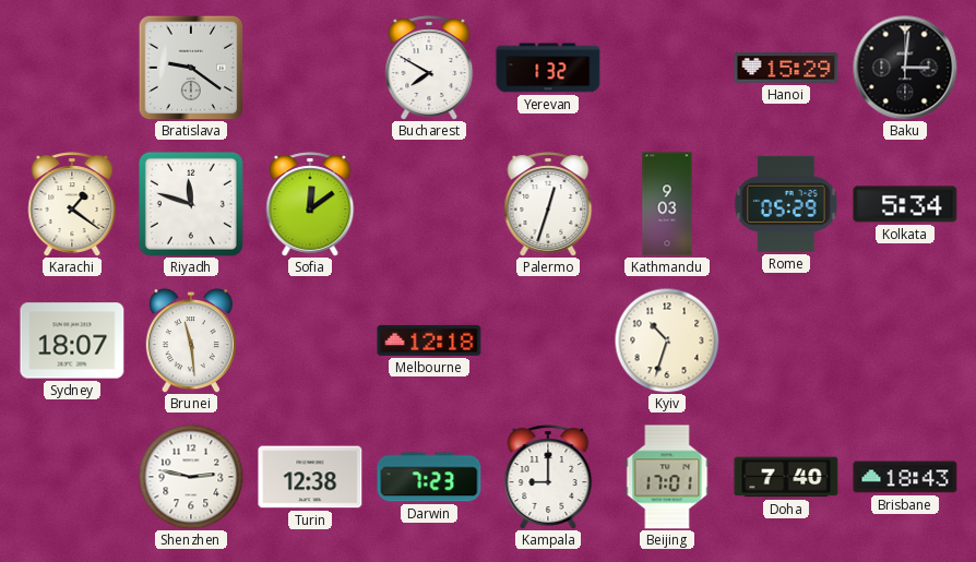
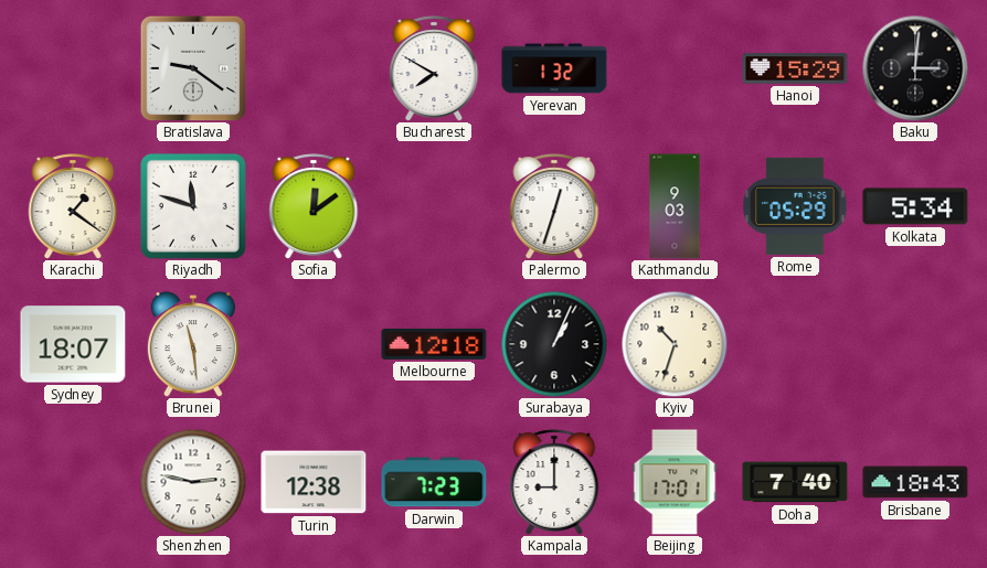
Surabaya: none -> 1:04
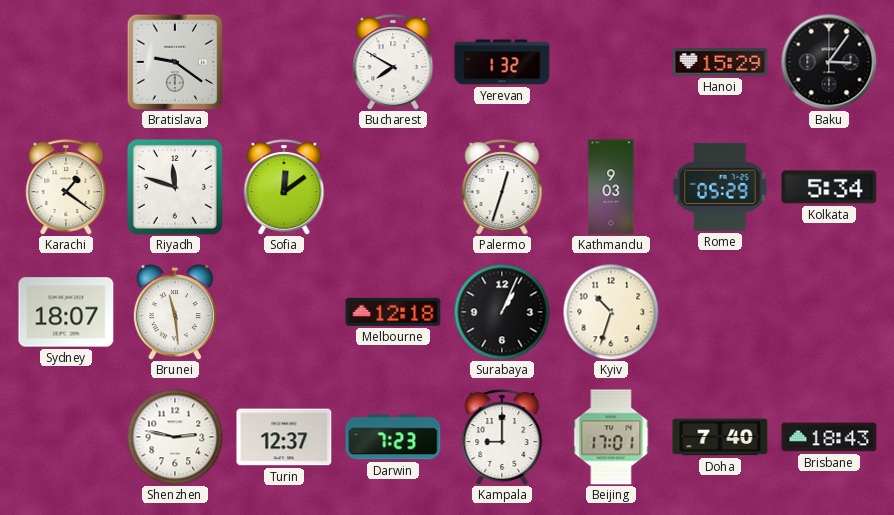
Baku: 3:01 -> 3:06
Turin: 12:38 -> 12:37
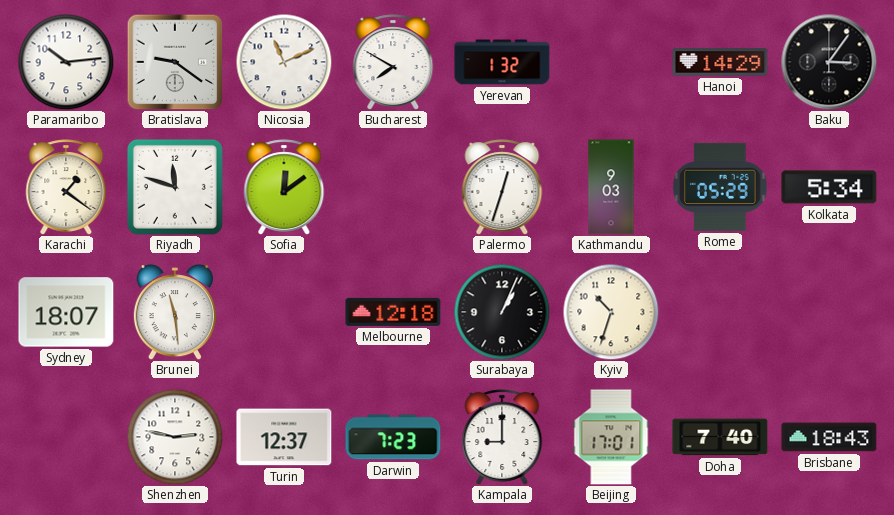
Paramaribo: none -> 10:14
Nicosia: none -> 11:11
Hanoi: 15:29 -> 14:29
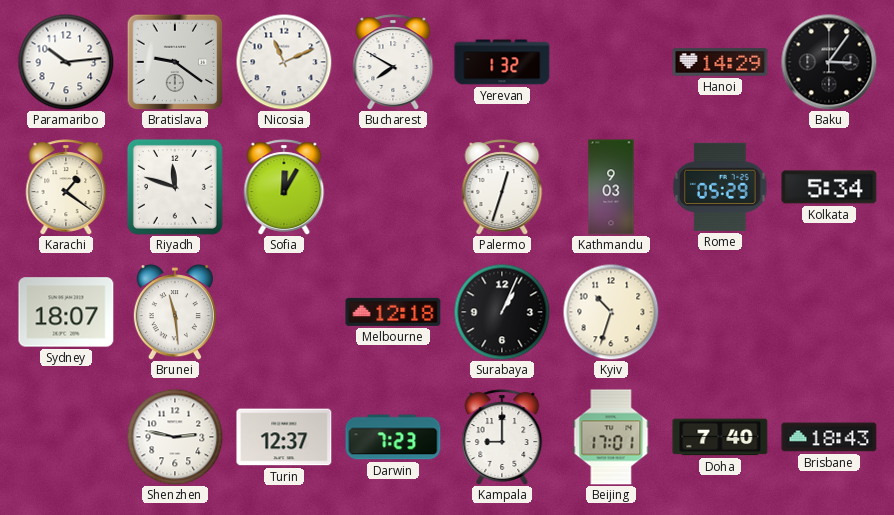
Sofia: 12:09 -> 12:05
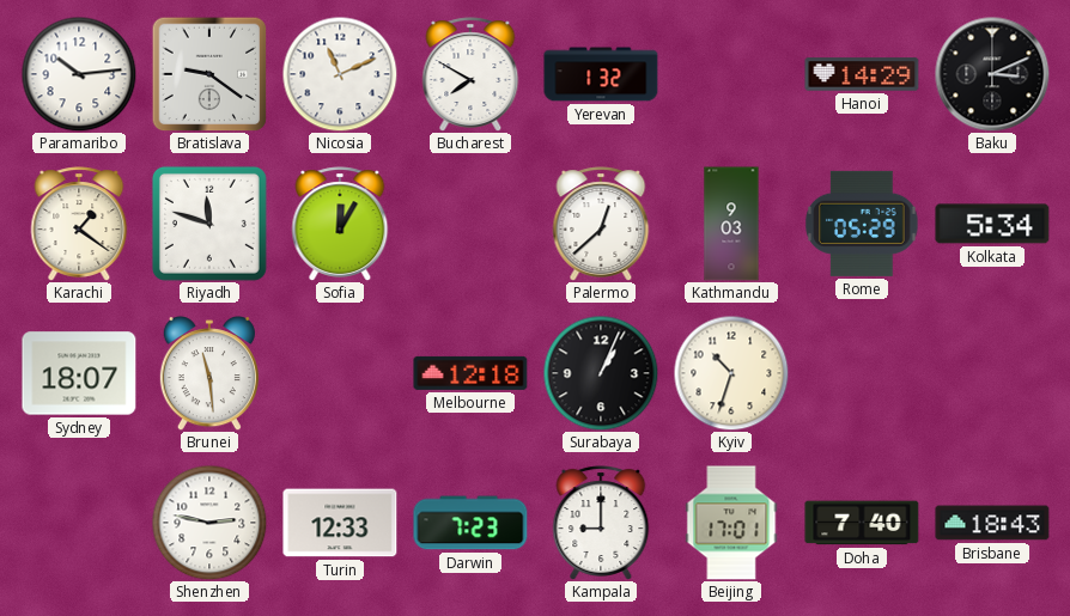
Baku: 3:06 -> 3:11
Palermo: 12:33 -> 12:38
Turin: 12:37 -> 12:33
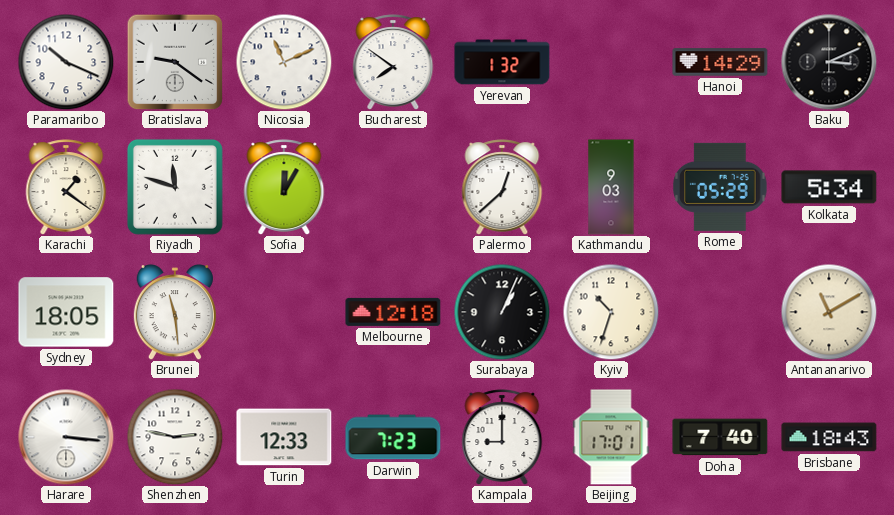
Paramaribo: 10:14 -> 10:19
Bucharest: 7:50 -> 7:51
Sydney: 18:07 -> 18:05
Antananarivo: none -> 11:10
Harare: none -> 3:16
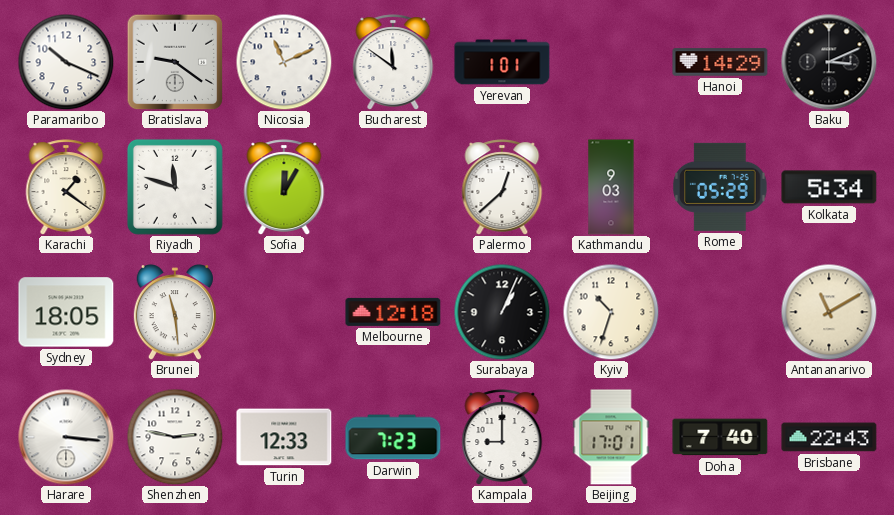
Bucharest: 7:51 -> 11:51
Yerevan: 1:32 -> 1:01
Brisbane: 18:43 -> 22:43
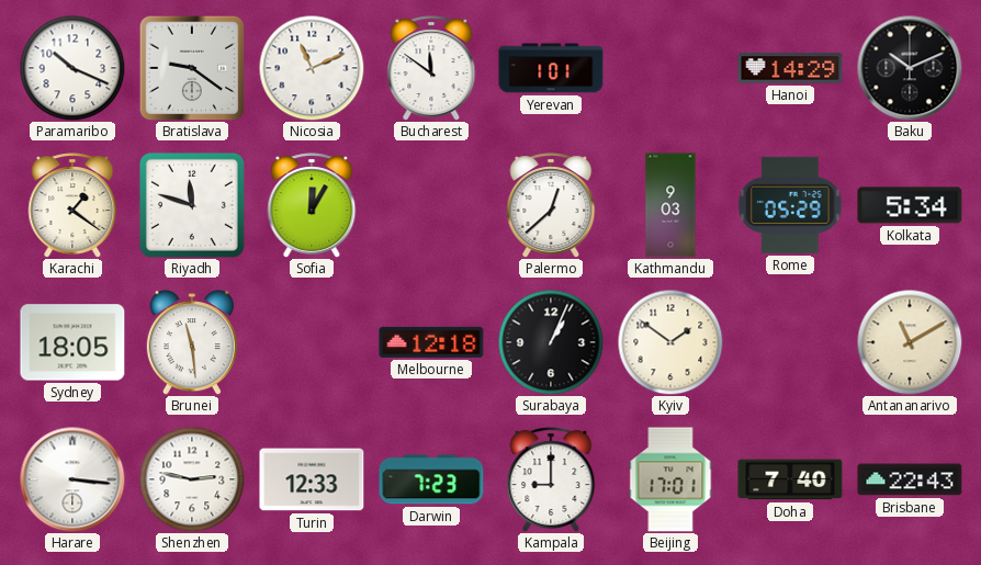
Baku: 3:11 -> 10:11
Kyiv: 10:33 -> 1:51
